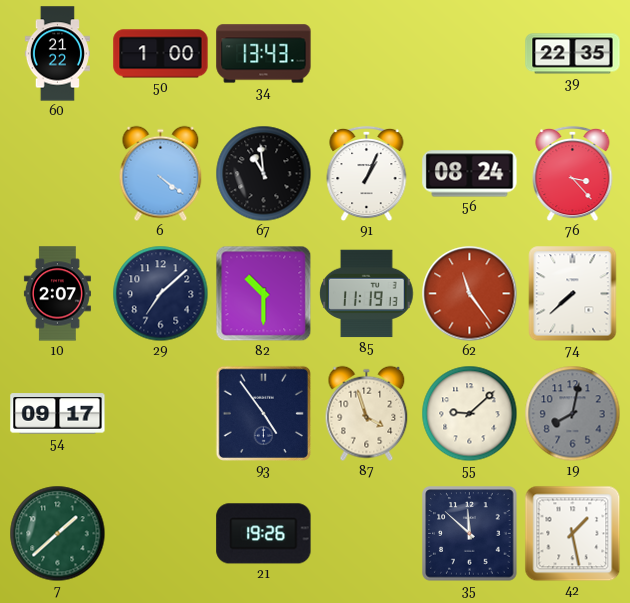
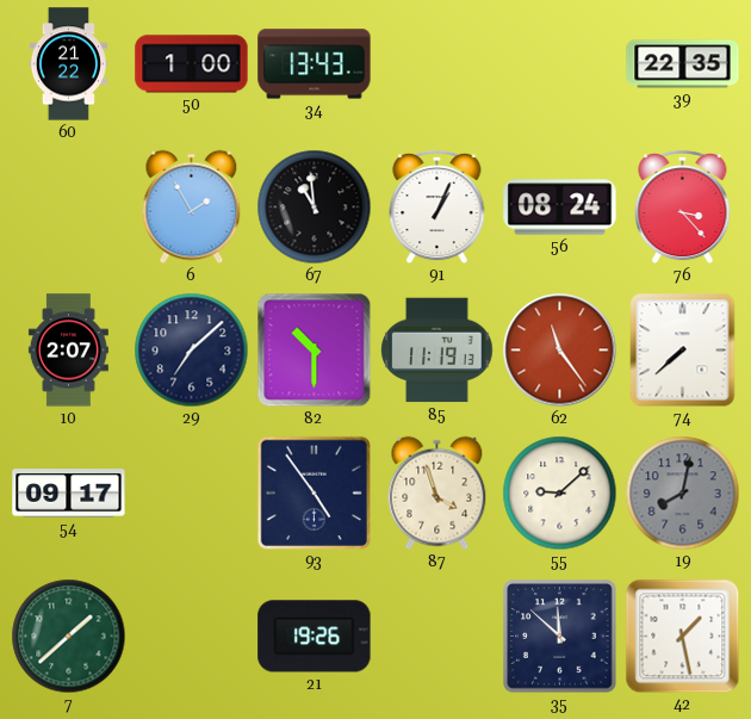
6: 4:21 -> 1:55
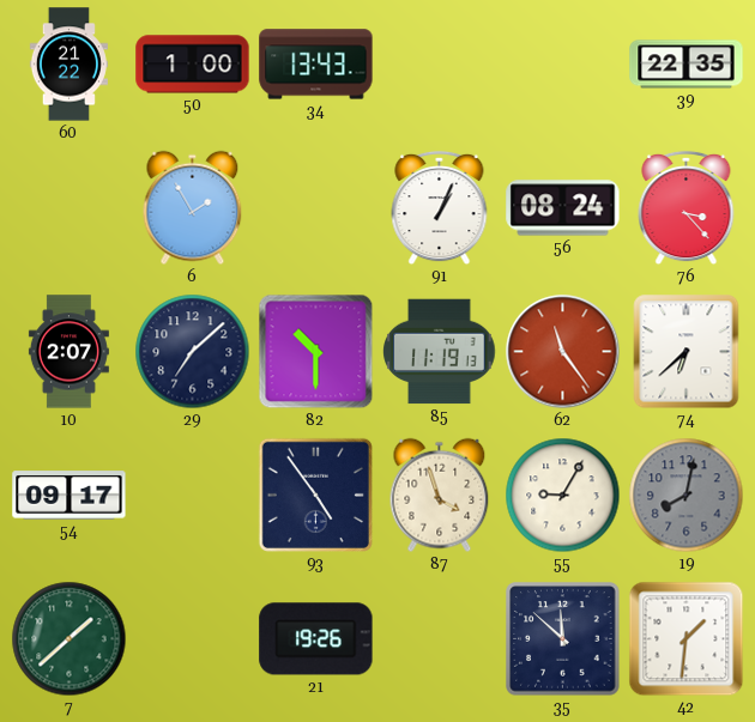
67: 10:59 -> none
74: 7:38 -> 6:38
55: 9:08 -> 9:05
42: 1:28 -> 1:31
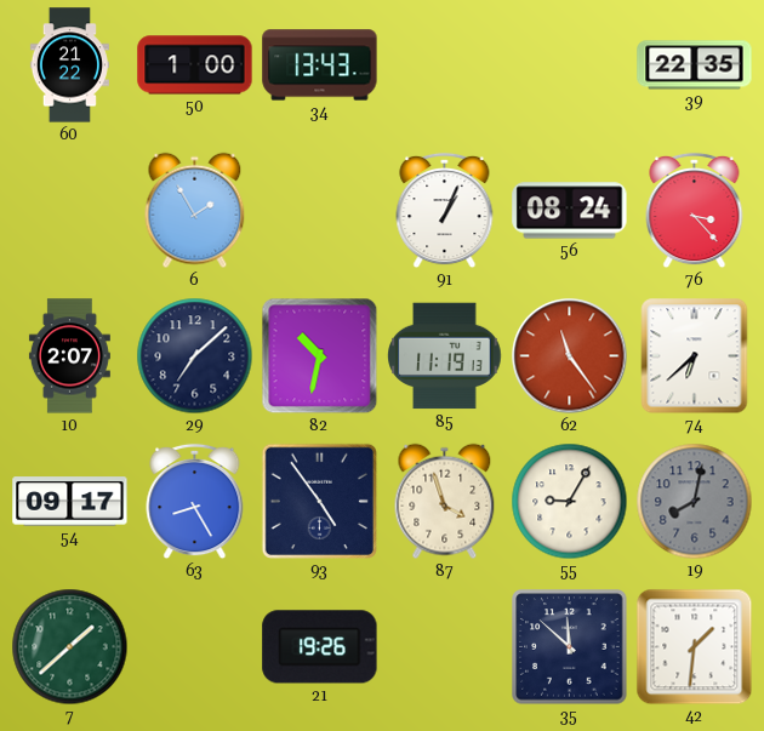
82: 10:30 -> 10:32
63: none -> 8:25
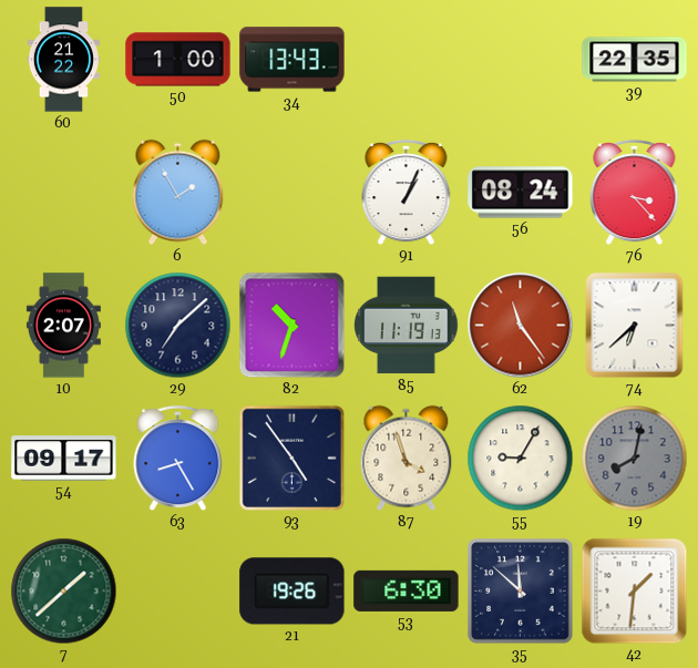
82: 10:32 -> 10:33
53: none -> 6:30
